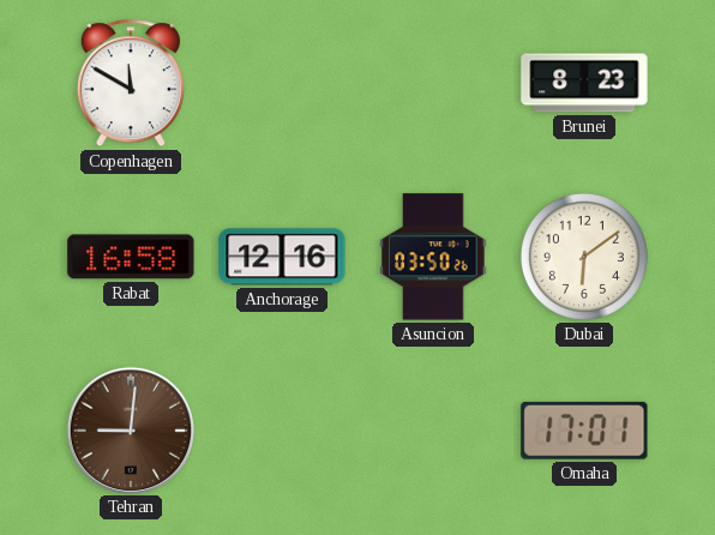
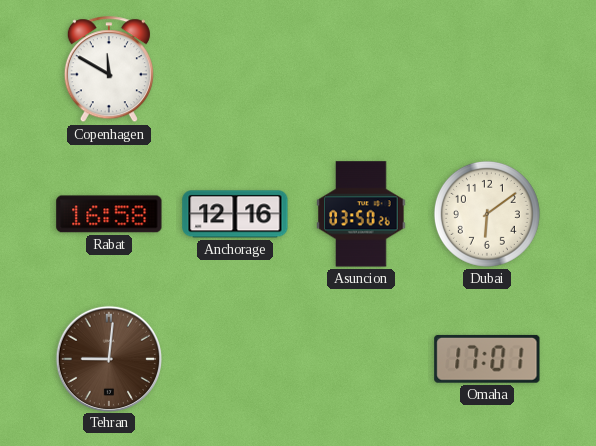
Brunei: 8:23 -> none
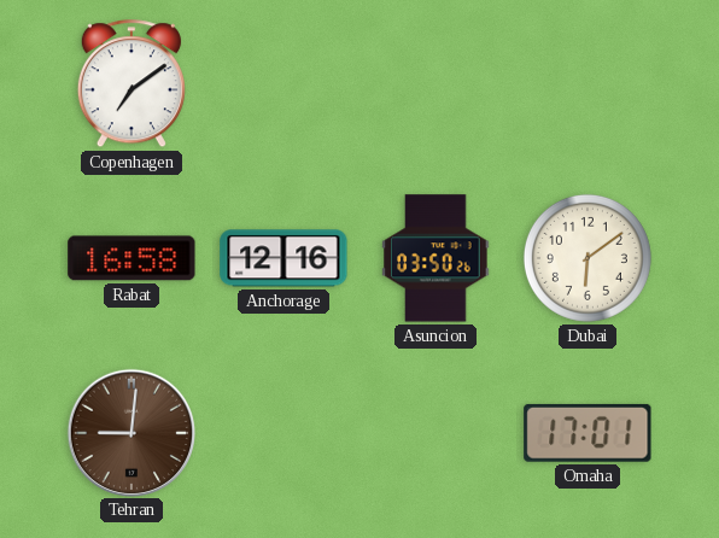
Copenhagen: 11:50 -> 7:09
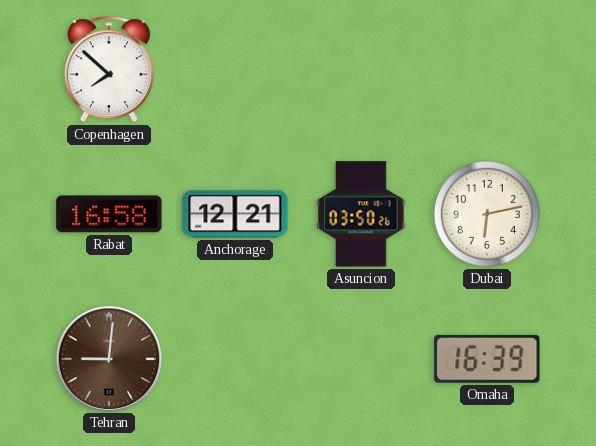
Copenhagen: 7:09 -> 7:52
Anchorage: 12:16 -> 12:21
Dubai: 6:09 -> 6:13
Omaha: 17:01 -> 16:39
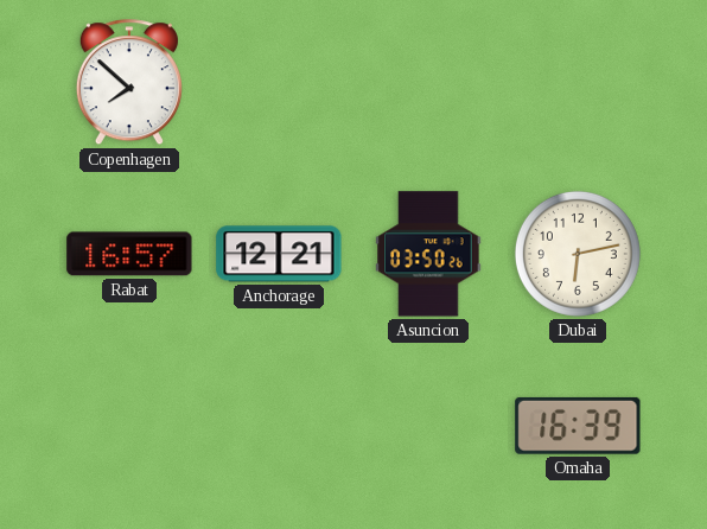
Rabat: 16:58 -> 16:57
Tehran: 9:01 -> none
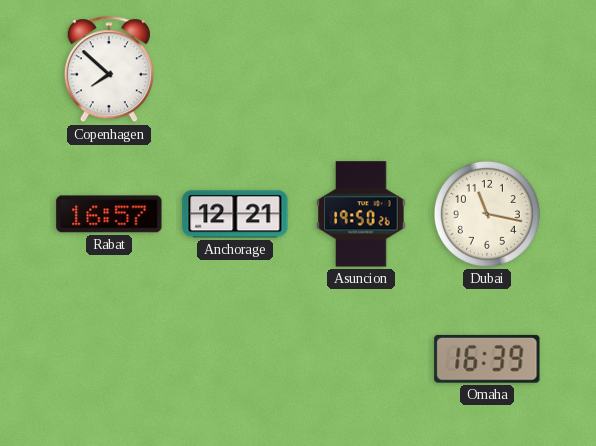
Asuncion: 03:50 -> 19:50
Dubai: 6:13 -> 11:17
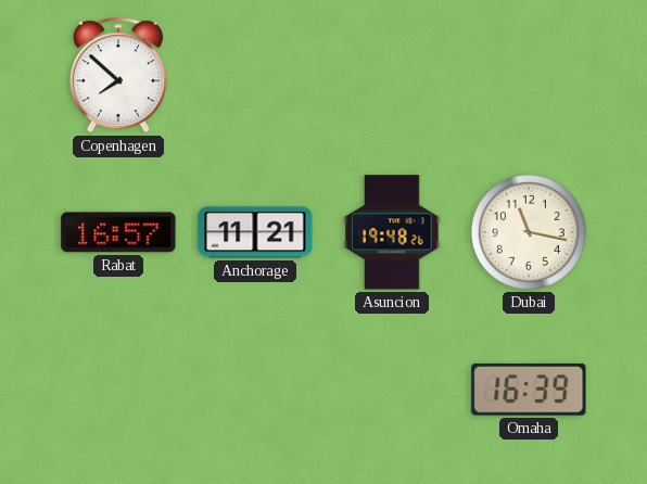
Anchorage: 12:21 -> 11:21
Asuncion: 19:50 -> 19:48
